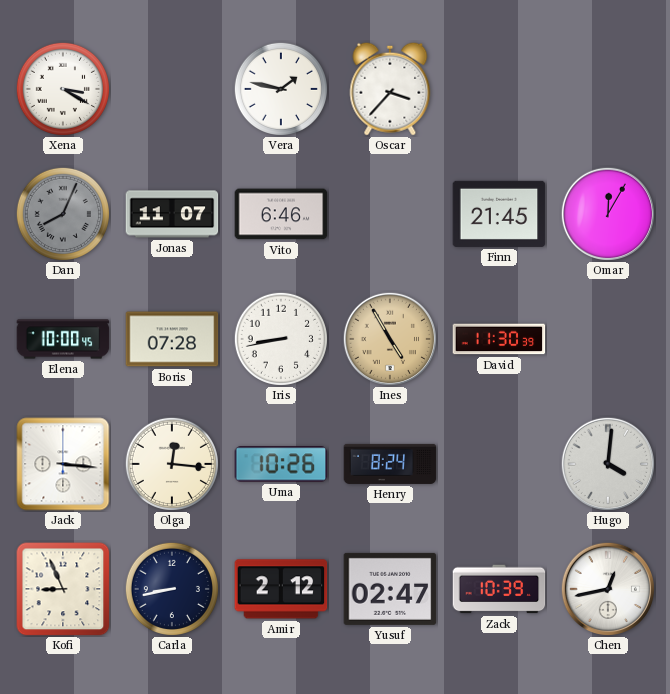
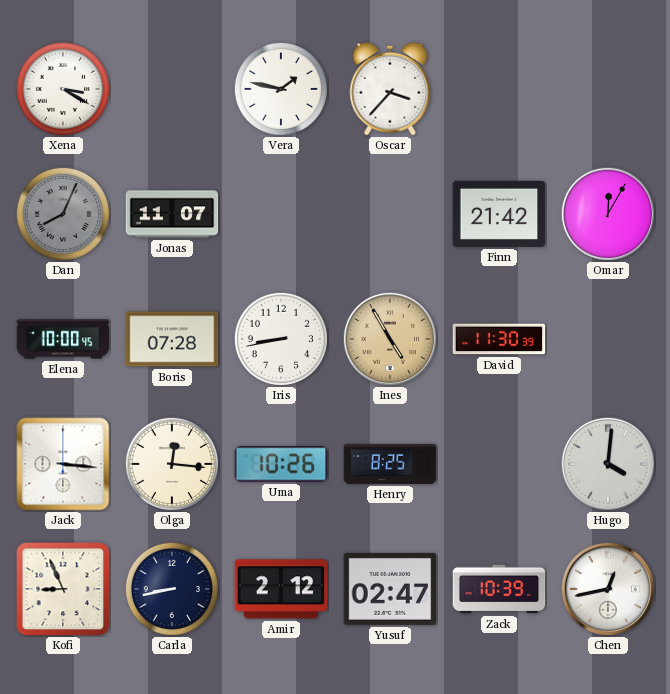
Vito: 6:46 -> none
Finn: 21:45 -> 21:42
Henry: 8:24 -> 8:25
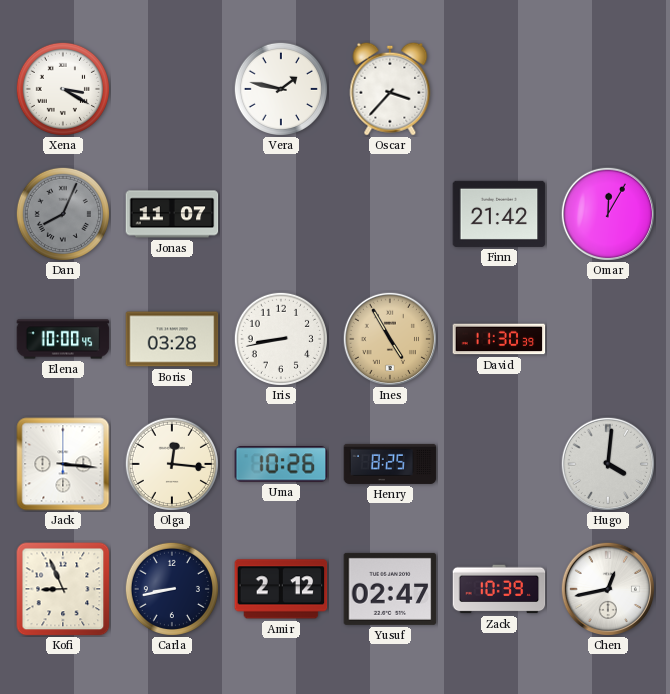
Boris: 07:28 -> 03:28
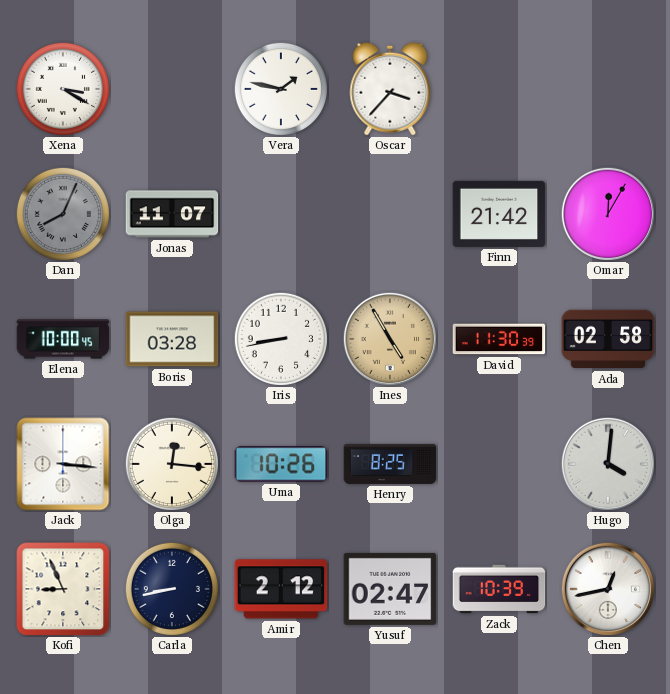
Ada: none -> 02:58
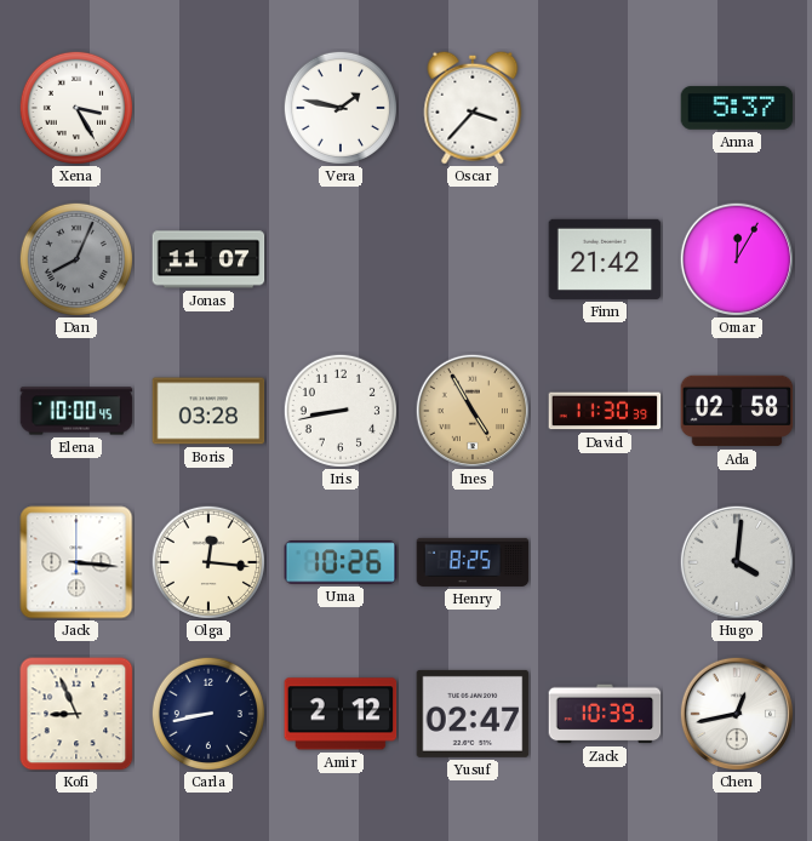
Xena: 3:20 -> 3:25
Anna: none -> 5:37
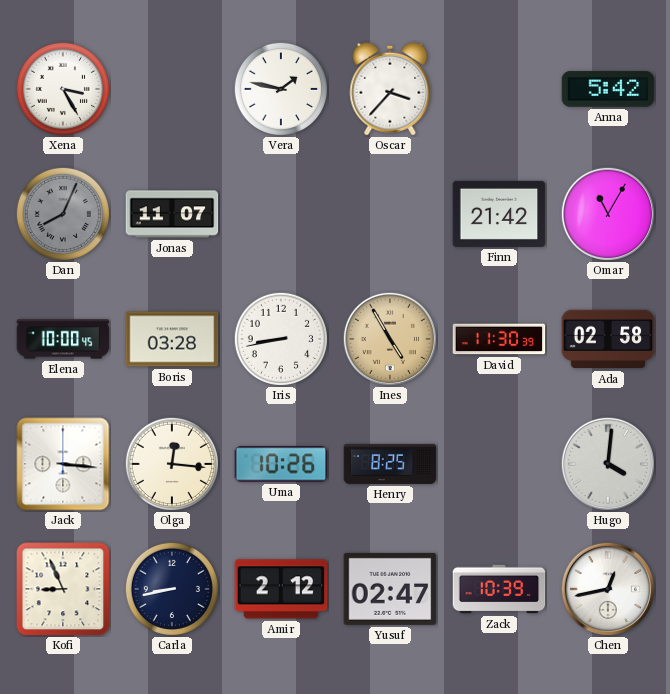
Anna: 5:37 -> 5:42
Omar: 12:05 -> 11:05
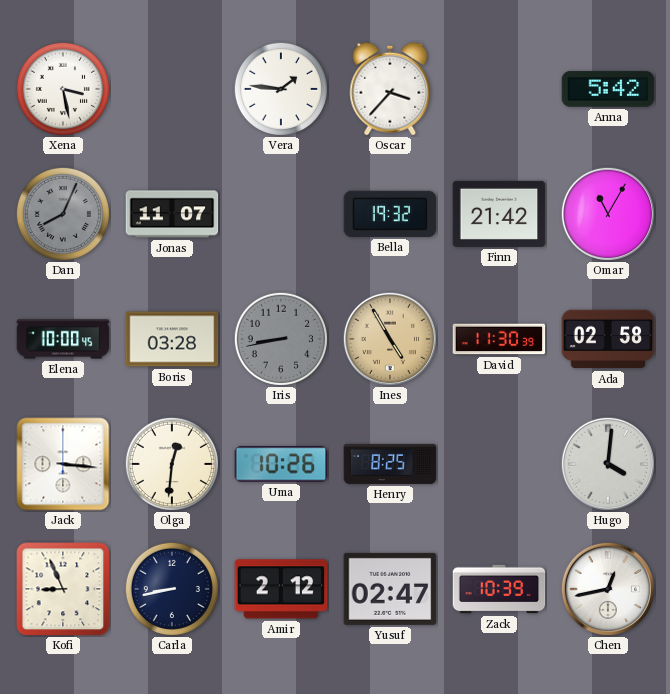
Xena: 3:25 -> 3:28
Vera: 1:47 -> 1:46
Bella: none -> 19:32
Iris dial: white -> grey
Olga: 12:16 -> 12:31
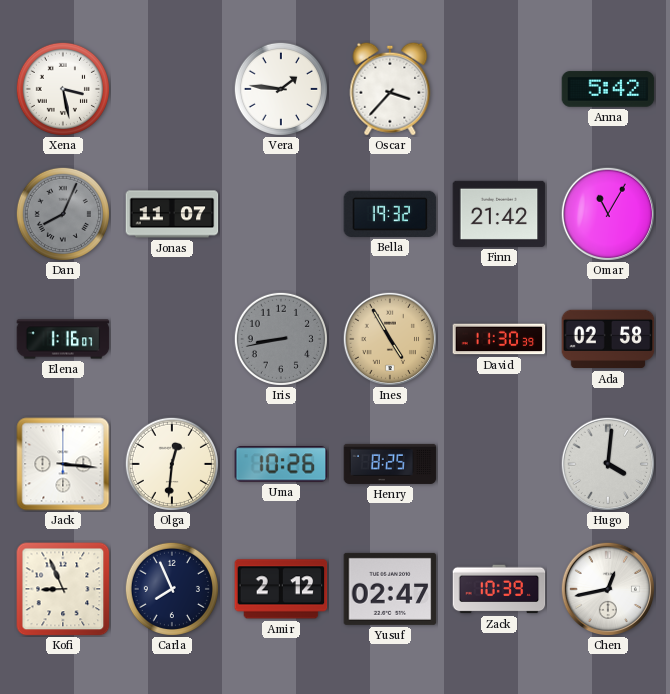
Elena: 10:00 -> 1:16
Boris: 03:28 -> none
Carla: 8:43 -> 7:56
